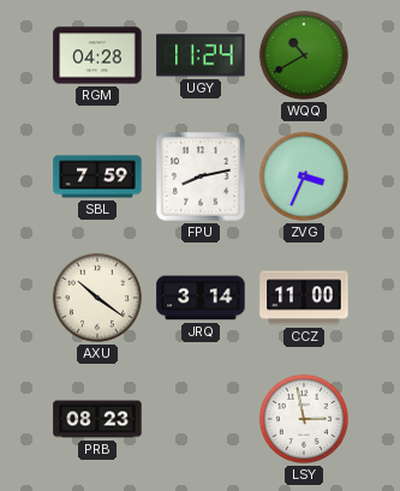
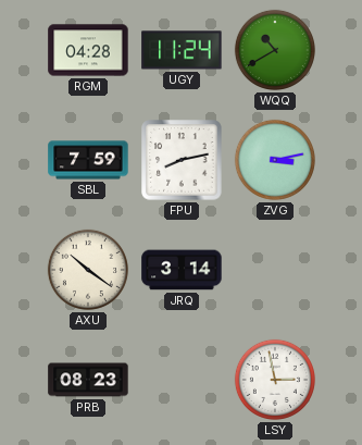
ZVG: 3:34 -> 3:13
CCZ: 11:00 -> none
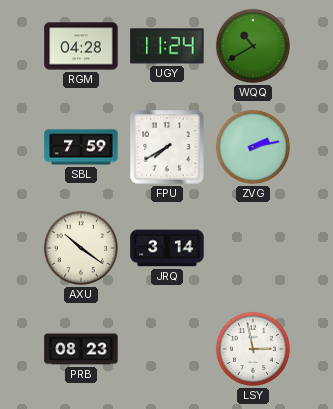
FPU: 8:13 -> 7:40
ZVG: 3:13 -> 2:13
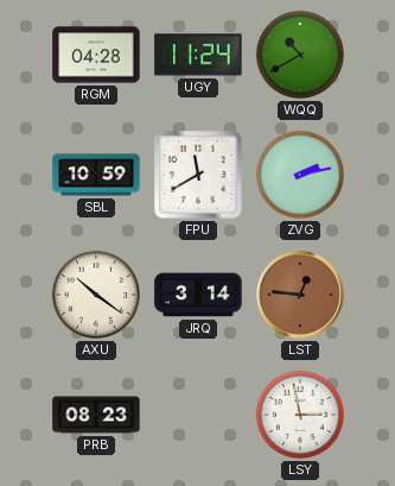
SBL: 7:59 -> 10:59
FPU: 7:40 -> 11:40
LST: none -> 12:46
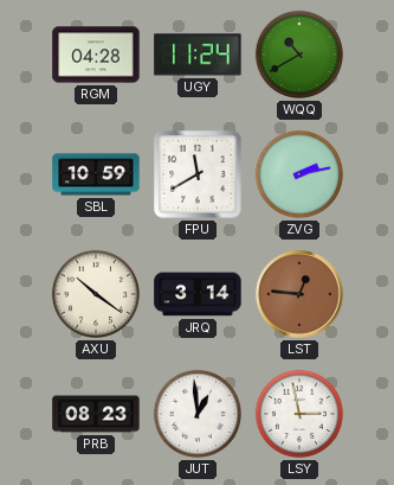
JUT: none -> 12:59
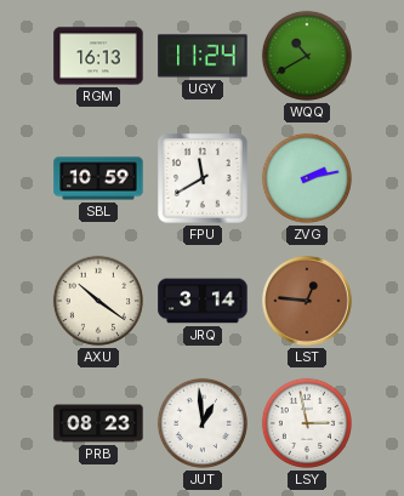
RGM: 04:28 -> 16:13
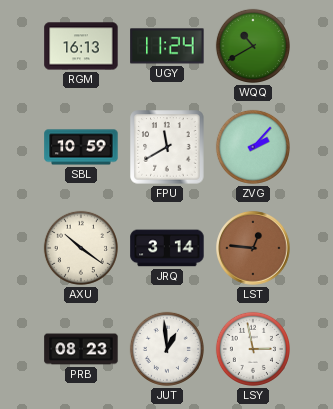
ZVG: 2:13 -> 2:07
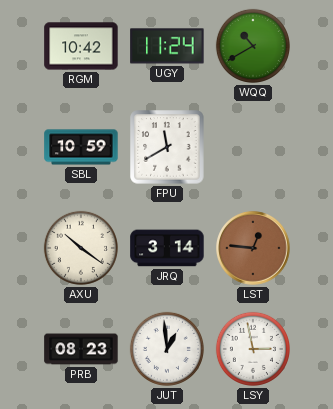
RGM: 16:13 -> 10:42
ZVG: 2:07 -> none
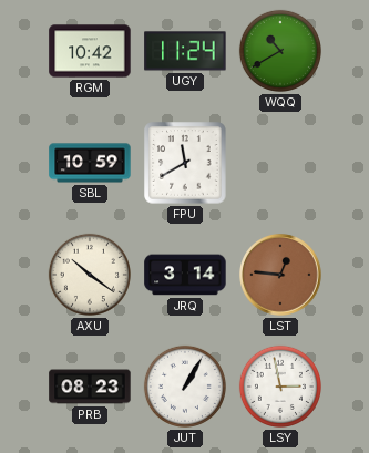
JUT: 12:59 -> 1:05
